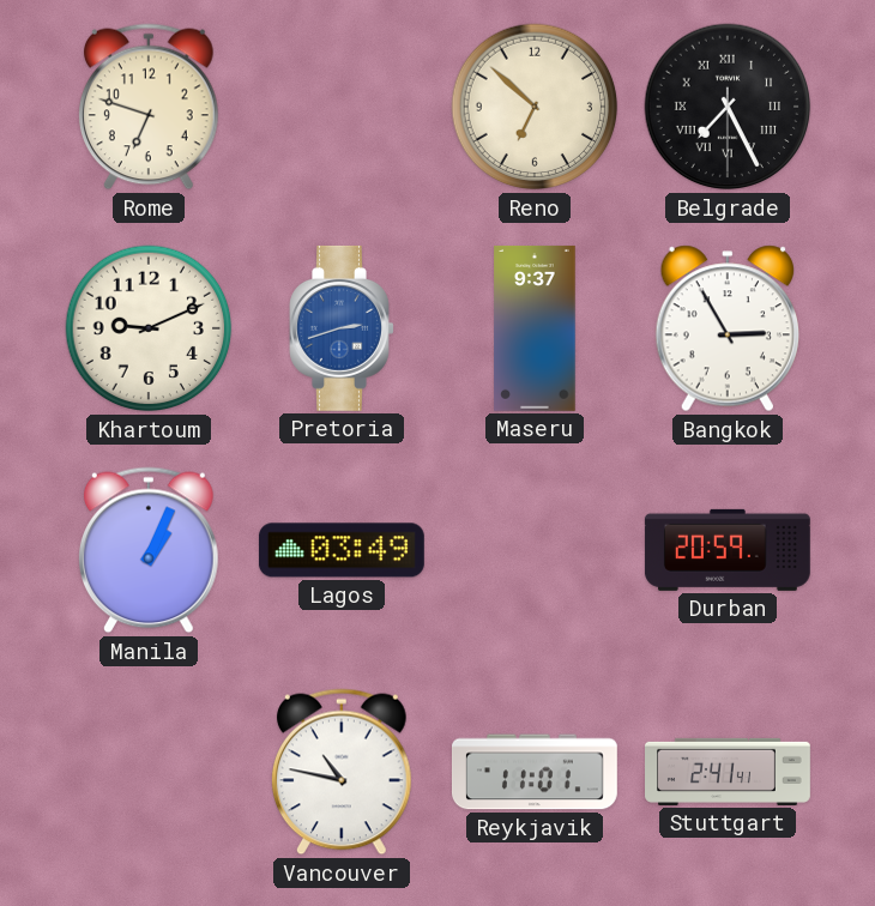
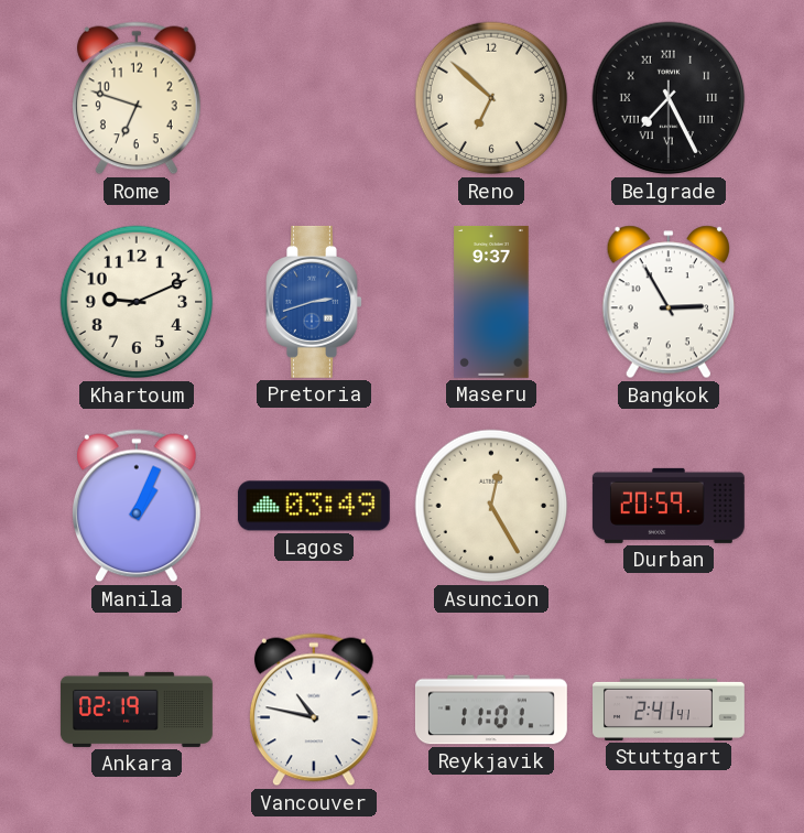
Asuncion: none -> 12:25
Ankara: none -> 02:19
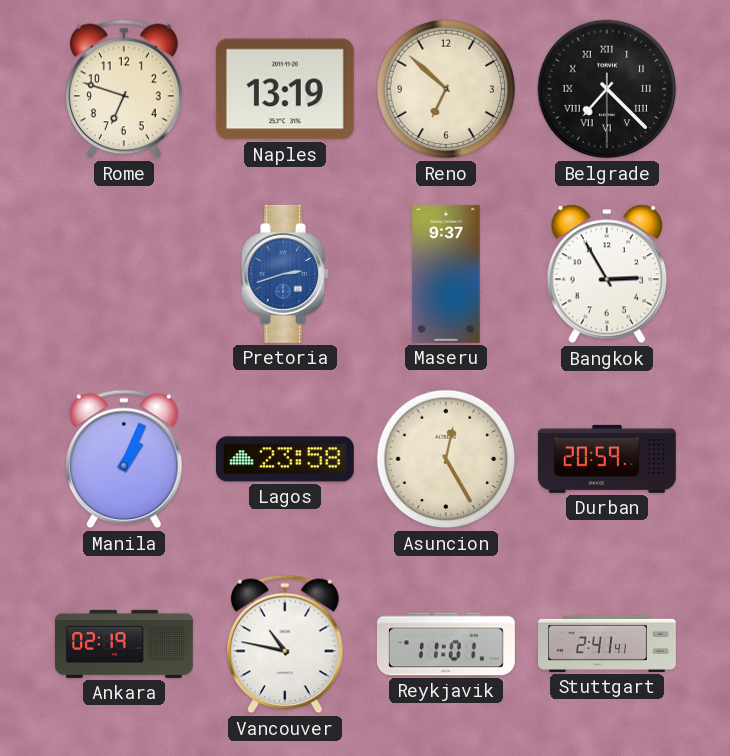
Naples: none -> 13:19
Belgrade: 7:25 -> 7:22
Khartoum: 9:11 -> none
Lagos: 03:49 -> 23:58
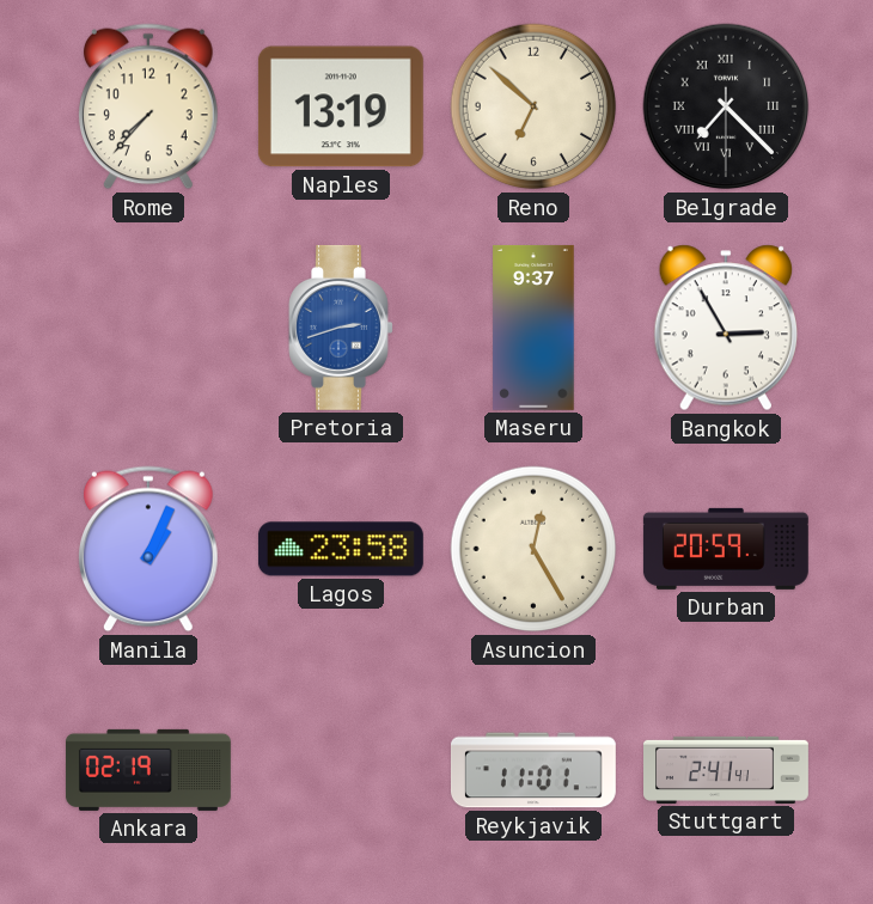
Rome: 6:48 -> 7:37
Vancouver: 10:47 -> none
